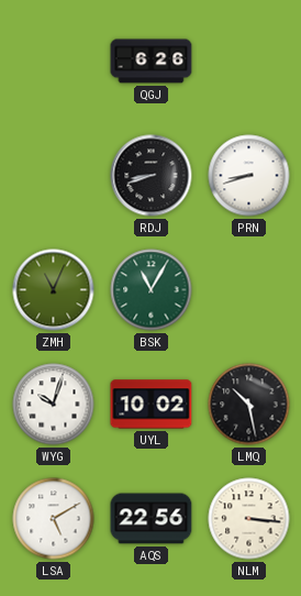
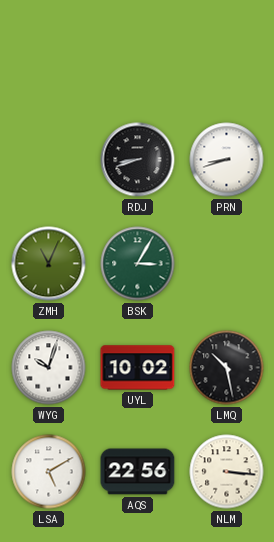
QGJ: 6:26 -> none
BSK: 11:05 -> 3:05
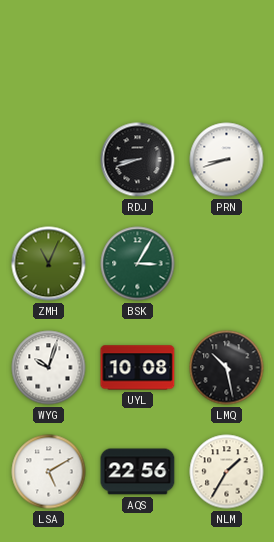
UYL: 10:02 -> 10:08
NLM: 3:16 -> 1:35
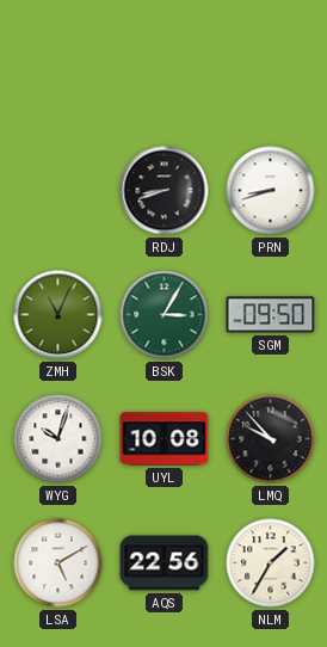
SGM: none -> 09:50
LMQ: 10:28 -> 9:53
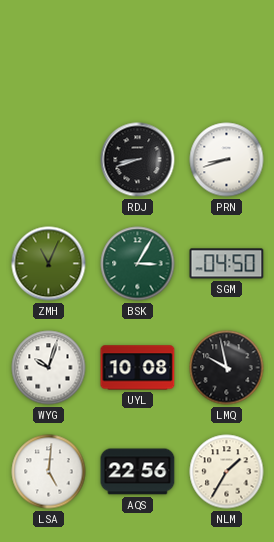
SGM: 09:50 -> 04:50
LMQ: 9:53 -> 9:58
LSA: 5:10 -> 5:01
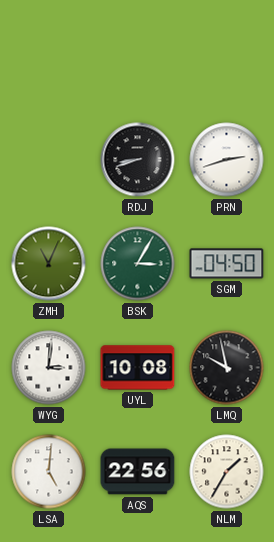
PRN: 8:42 -> 2:42
WYG: 10:03 -> 3:01
